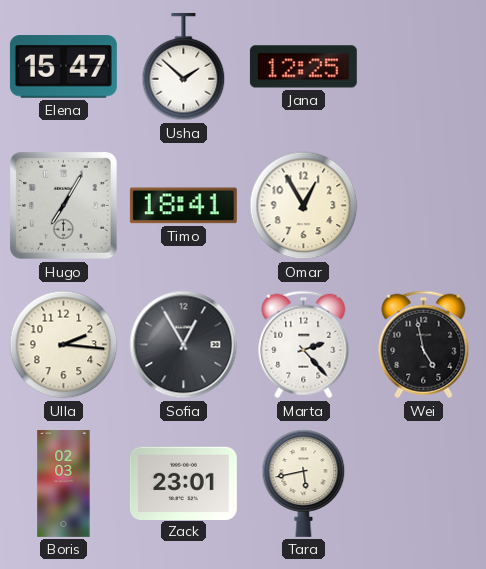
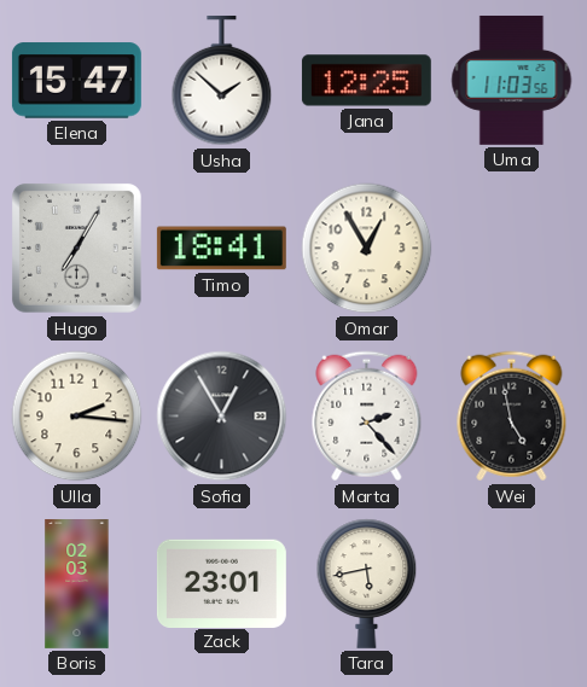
Uma: none -> 11:03
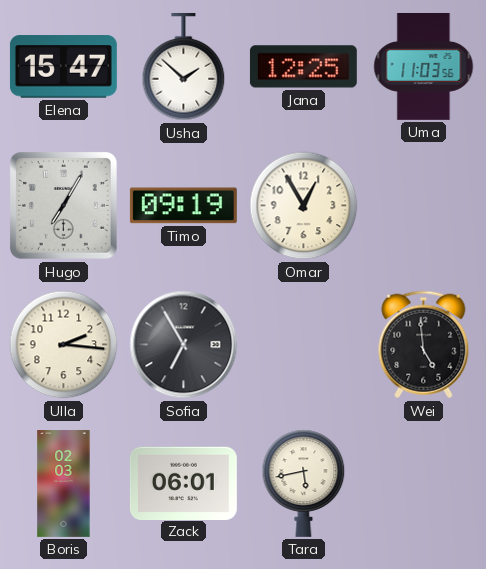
Timo: 18:41 -> 09:19
Sofia: 12:55 -> 6:55
Marta: 2:23 -> none
Wei: 4:58 -> 4:59
Zack: 23:01 -> 06:01
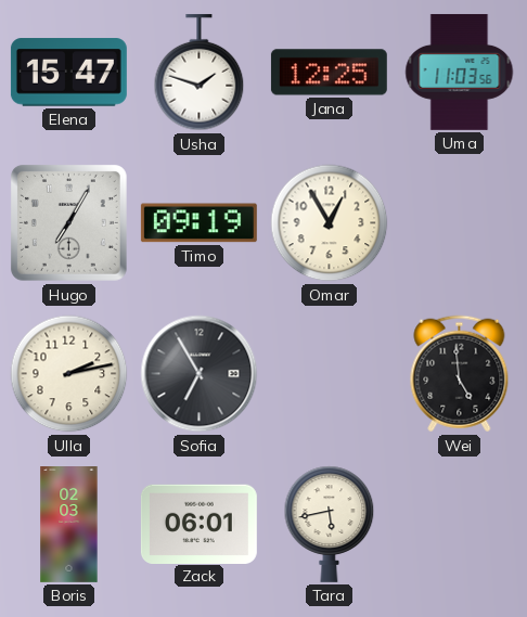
Usha: 1:52 -> 1:48
Ulla: 2:16 -> 2:13
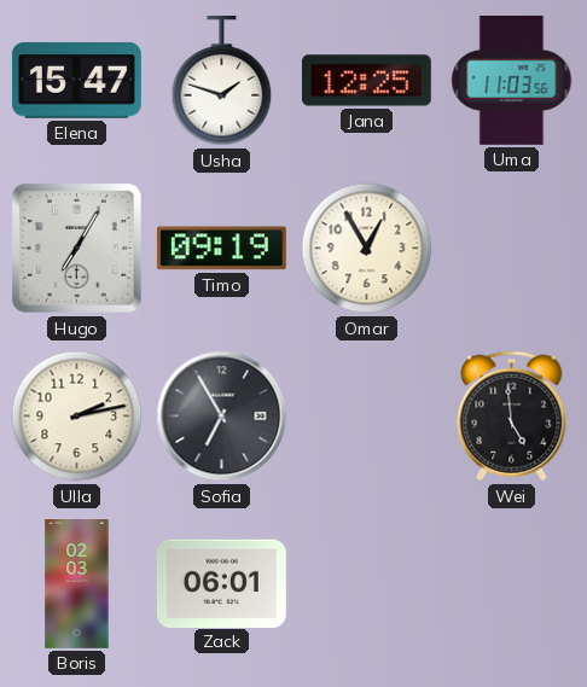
Tara: 5:43 -> none
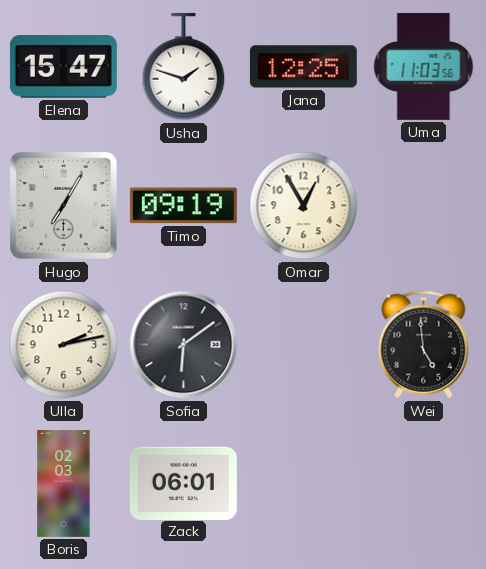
Sofia: 6:55 -> 6:09
